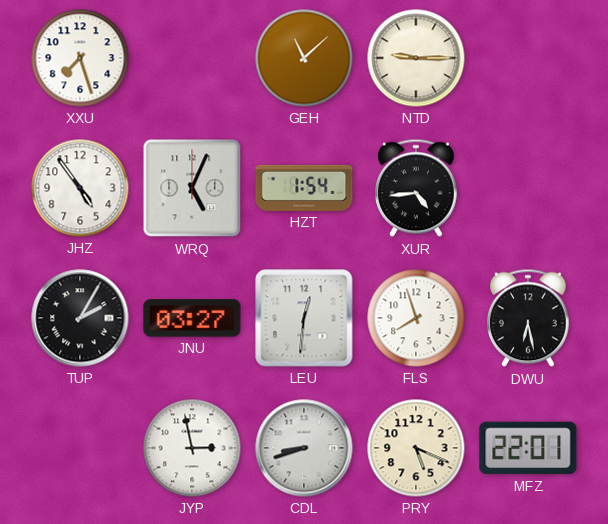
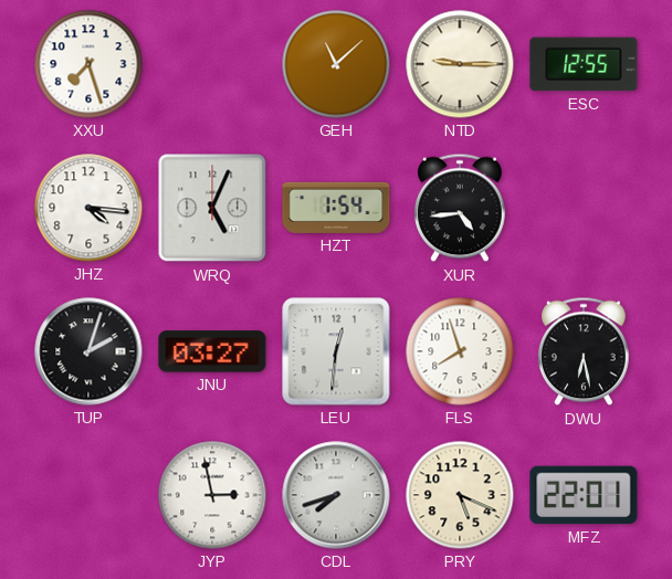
ESC: none -> 12:55
JHZ: 4:54 -> 4:16
TUP: 2:05 -> 2:03
CDL: 8:42 -> 7:42
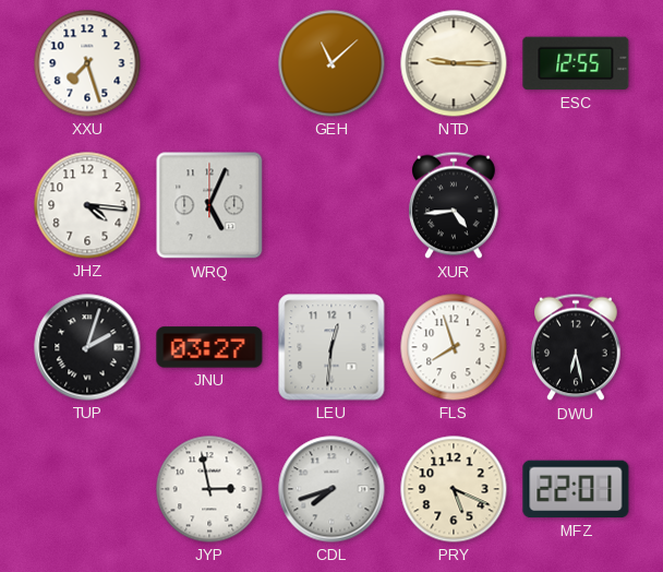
HZT: 1:54 -> none
